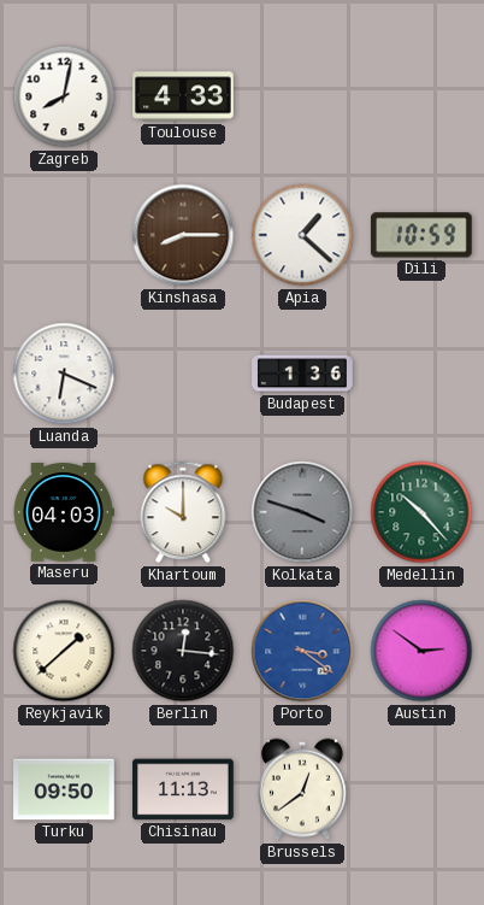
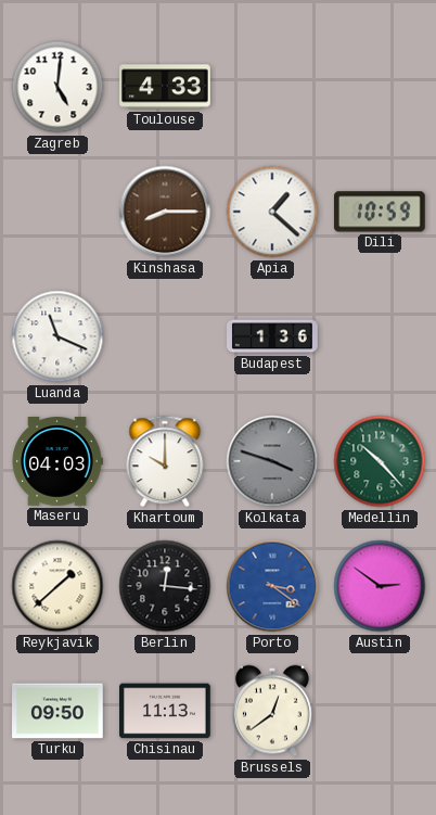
Zagreb: 8:02 -> 5:01
Luanda: 6:19 -> 11:19
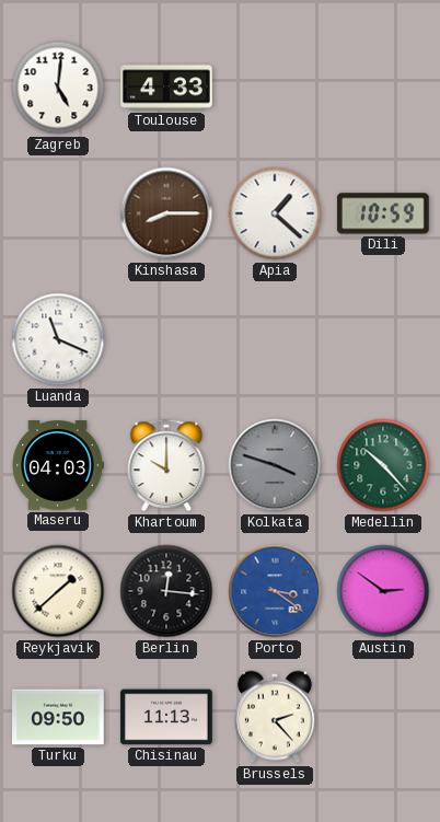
Budapest: 1:36 -> none
Brussels: 12:39 -> 2:23
